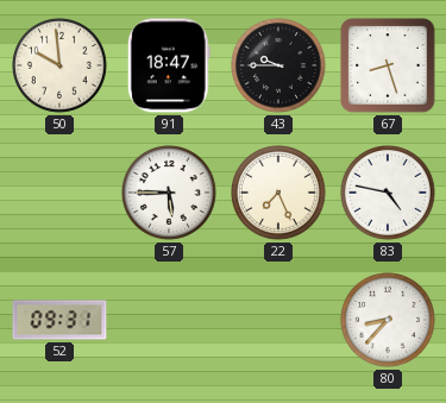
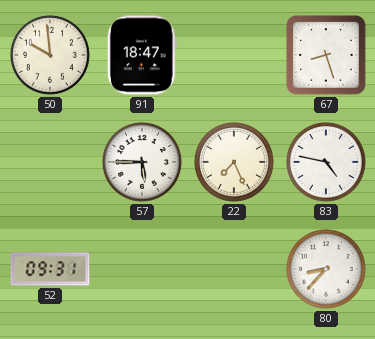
43: 9:45 -> none
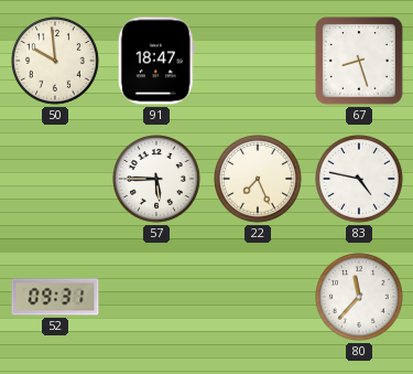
80: 8:37 -> 11:37
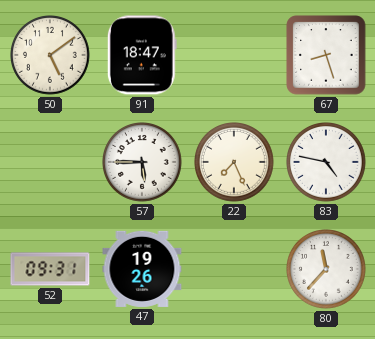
50: 9:59 -> 5:09
47: none -> 19:26
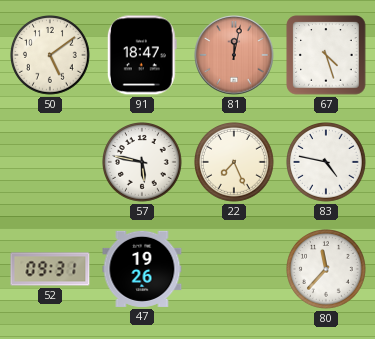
81: none -> 12:02
67: 8:27 -> 4:27
57: 5:45 -> 5:47
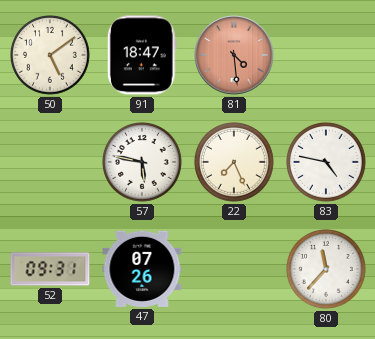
81: 12:02 -> 4:29
67: 4:27 -> none
47: 19:26 -> 07:26
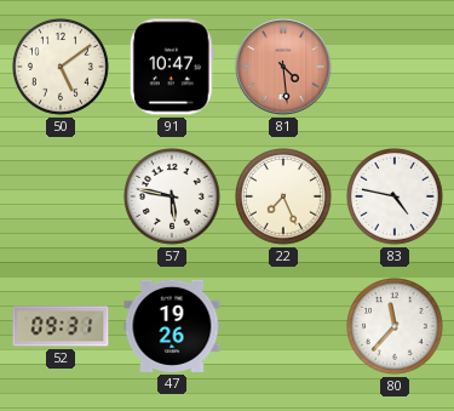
91: 18:47 -> 10:47
47: 07:26 -> 19:26
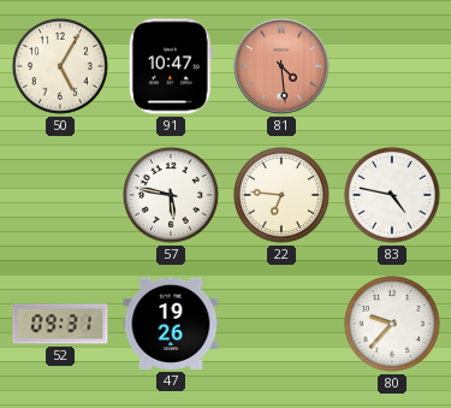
50: 5:09 -> 5:05
22: 7:26 -> 6:46
80: 11:37 -> 9:37
